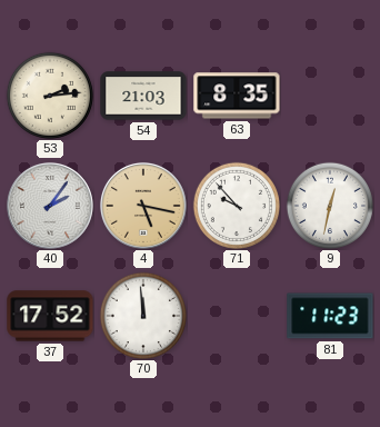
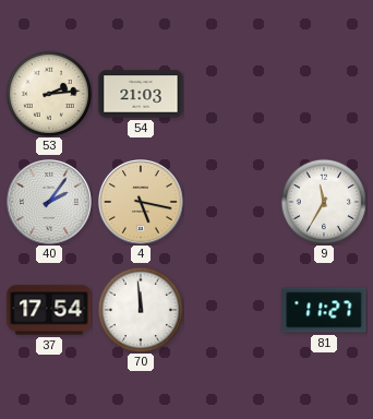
63: 8:35 -> none
71: 9:53 -> none
9: 12:32 -> 11:35
37: 17:52 -> 17:54
81: 11:23 -> 11:27
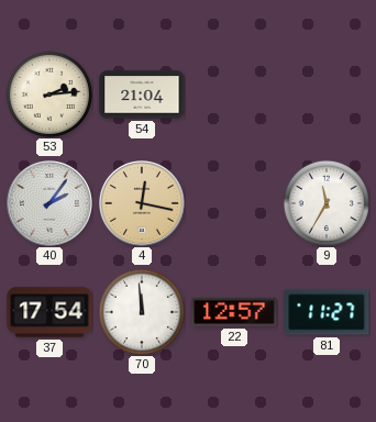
54: 21:03 -> 21:04
4: 5:17 -> 12:17
22: none -> 12:57
